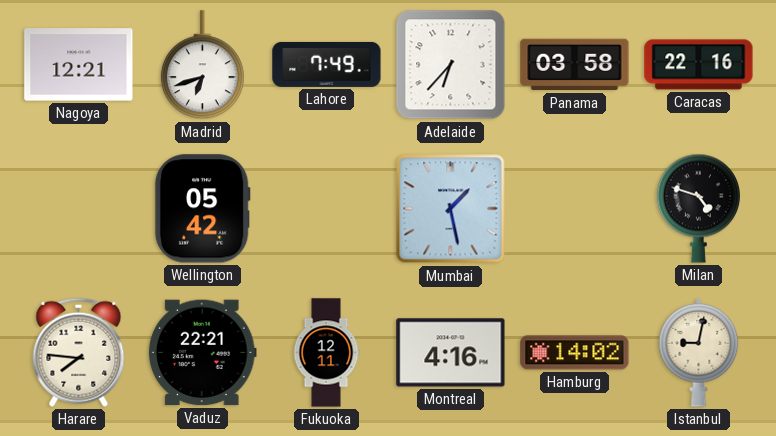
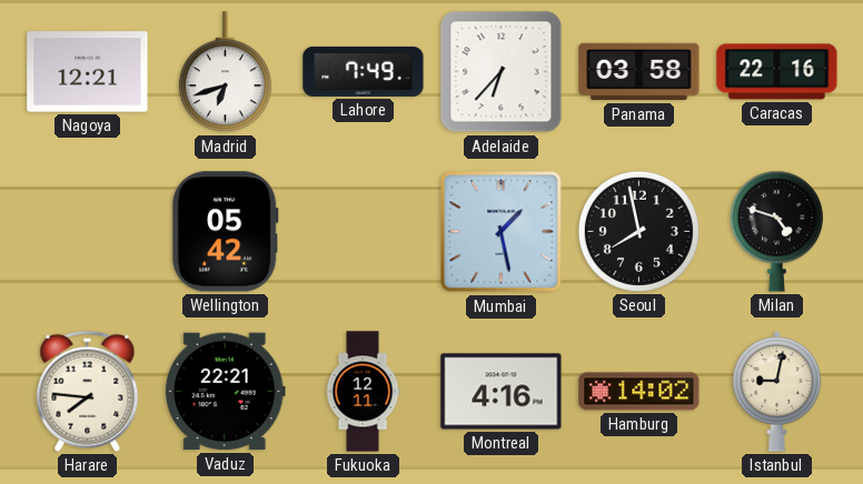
Seoul: none -> 7:58
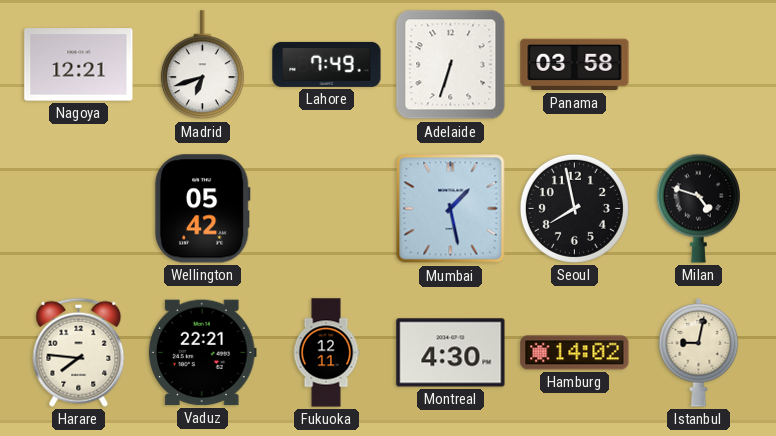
Adelaide: 6:37 -> 6:33
Caracas: 22:16 -> none
Montreal: 4:16 -> 4:30
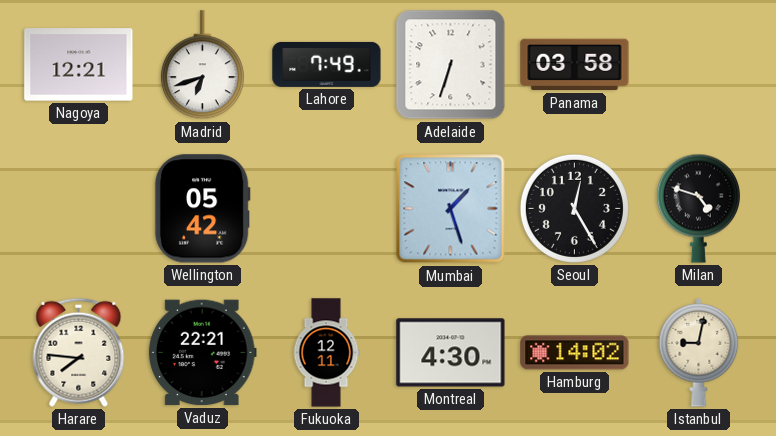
Mumbai: 1:28 -> 1:27
Seoul: 7:58 -> 12:25
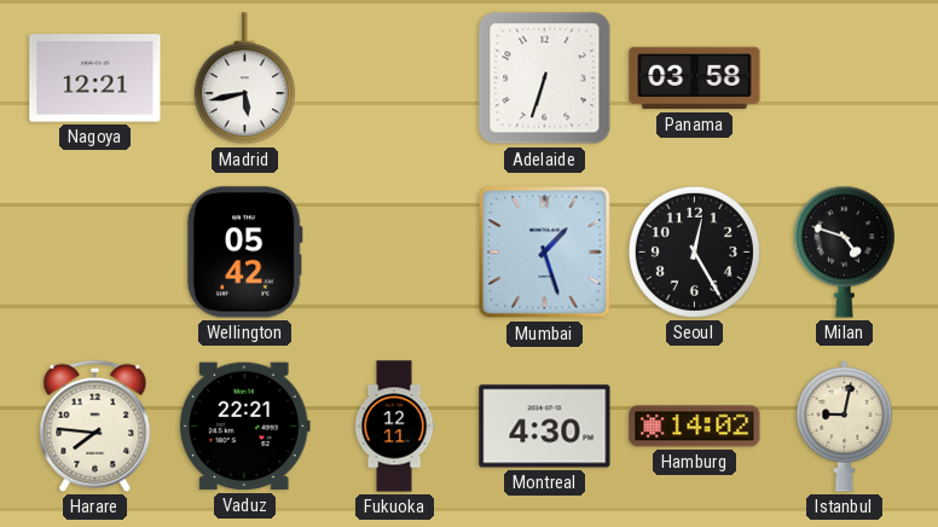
Madrid: 6:42 -> 5:43
Lahore: 7:49 -> none
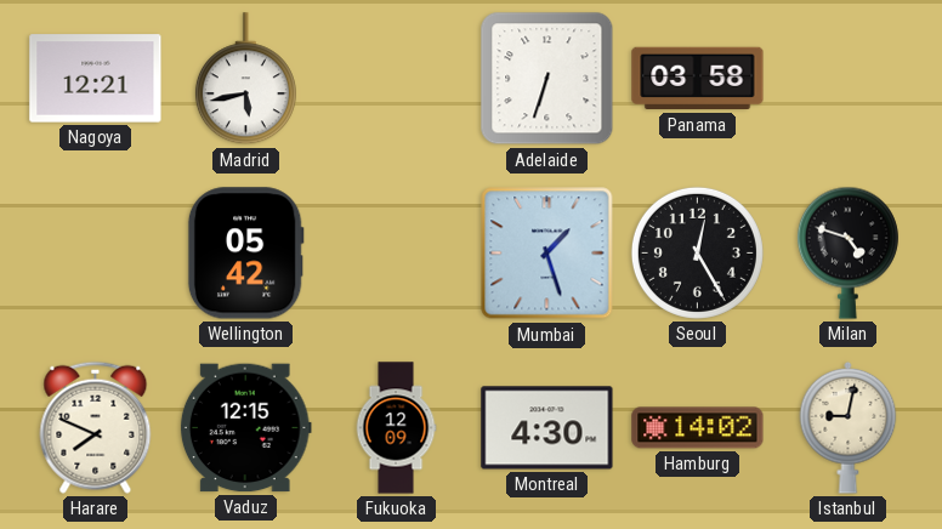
Harare: 7:46 -> 7:49
Vaduz: 22:21 -> 12:15
Fukuoka: 12:11 -> 12:09
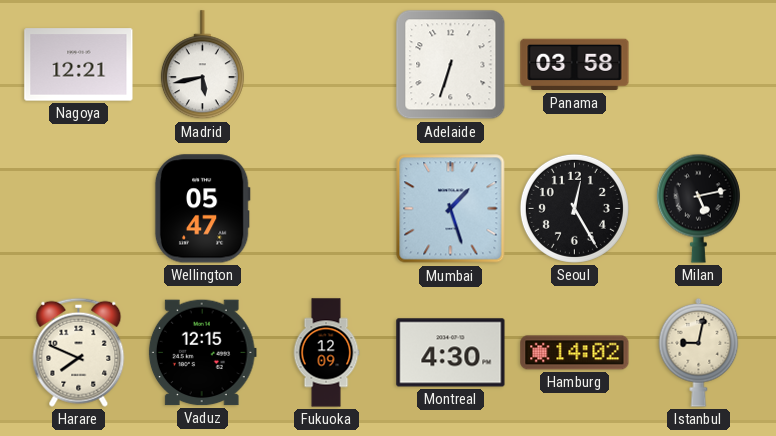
Wellington: 05:42 -> 05:47
Milan: 4:48 -> 5:13
